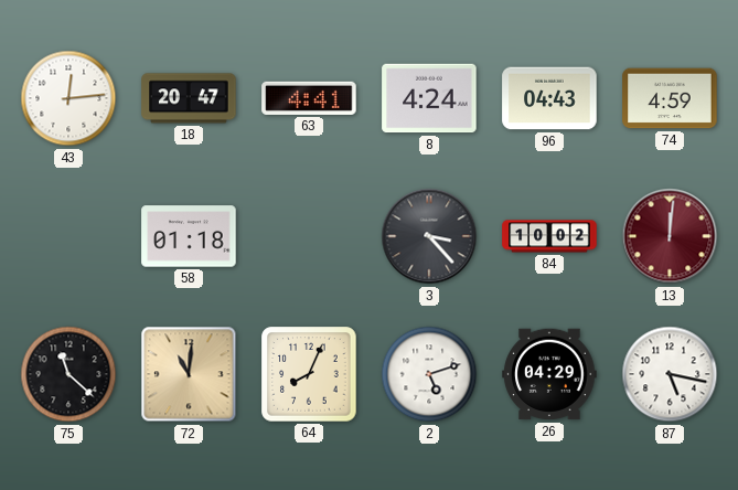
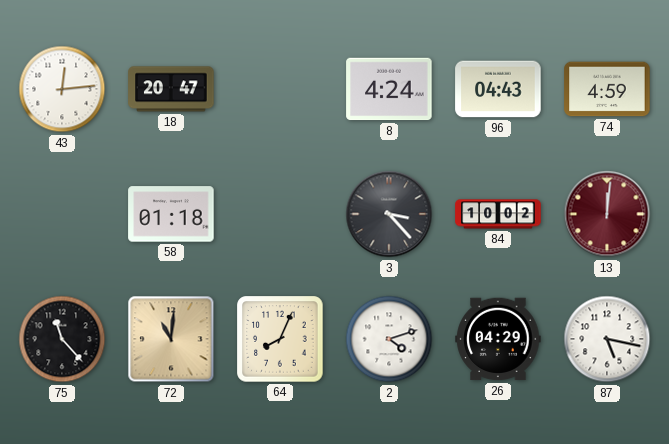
63: 4:41 -> none
75: 11:22 -> 11:23
2: 5:12 -> 4:12
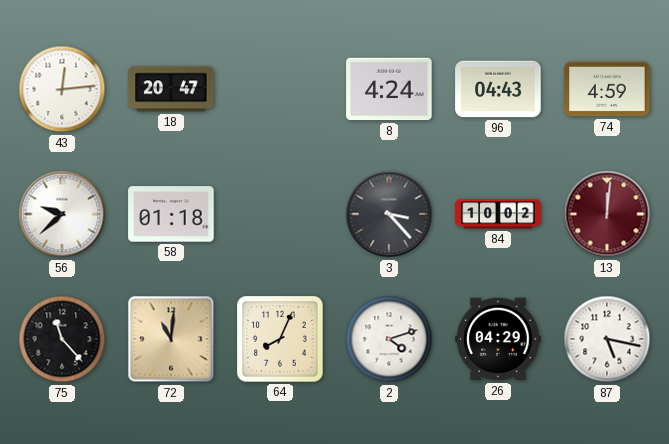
56: none -> 9:38
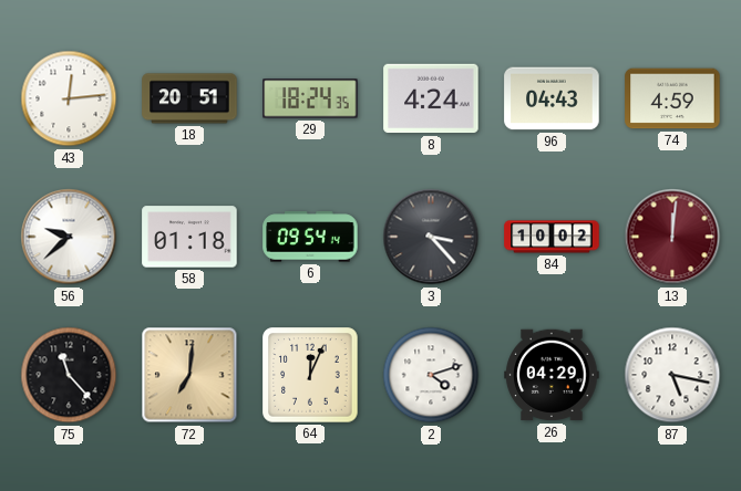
18: 20:47 -> 20:51
29: none -> 18:24
6: none -> 09:54
72: 11:01 -> 7:01
64: 8:04 -> 12:04
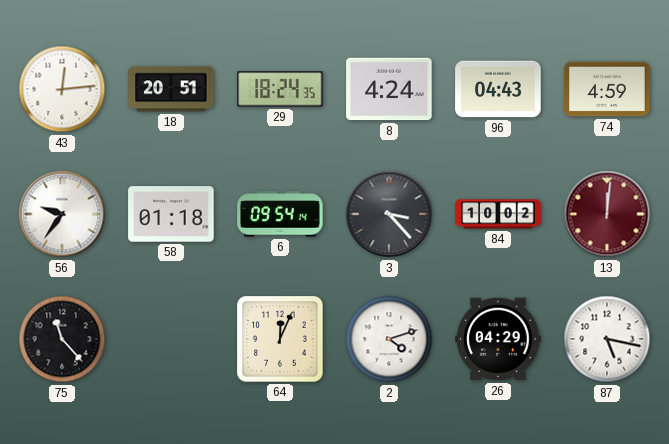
56: 9:38 -> 9:36
72: 7:01 -> none
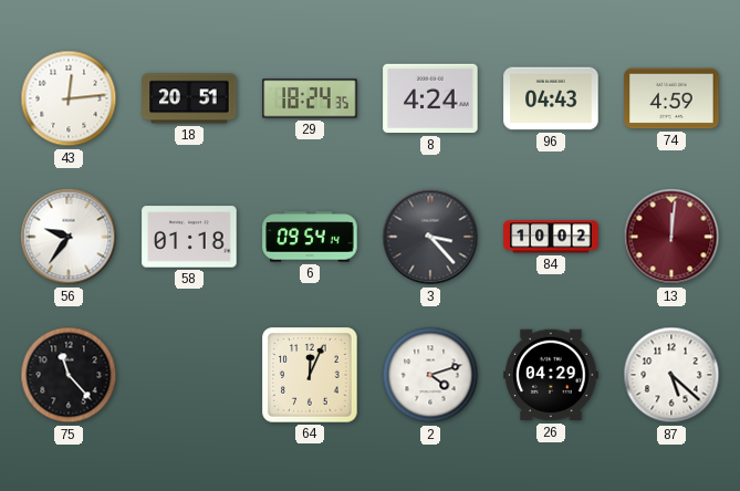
87: 5:17 -> 5:22
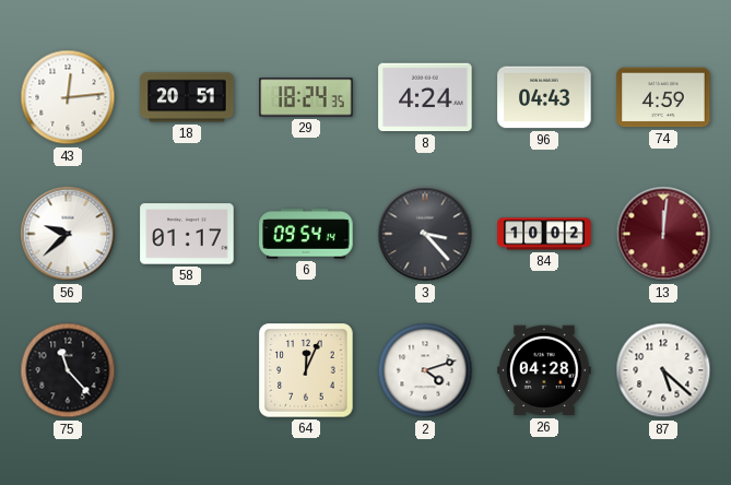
56: 9:36 -> 9:38
58: 01:18 -> 01:17
26: 04:29 -> 04:28
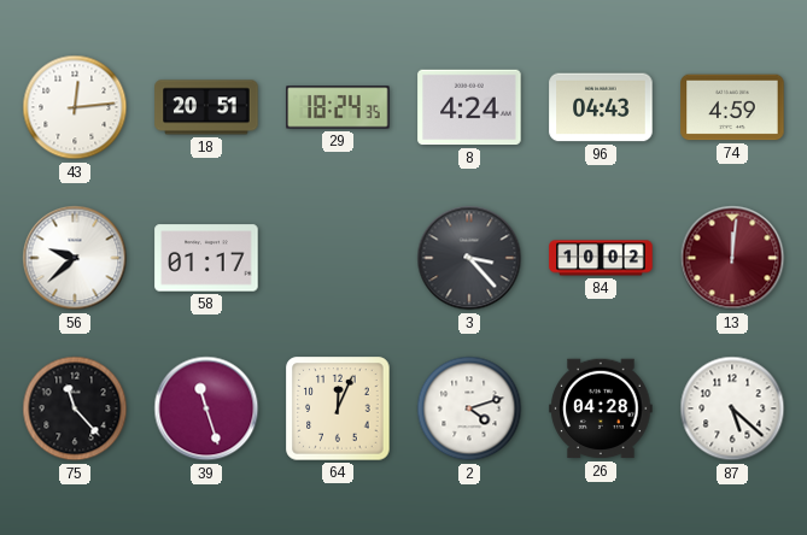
6: 09:54 -> none
39: none -> 11:27
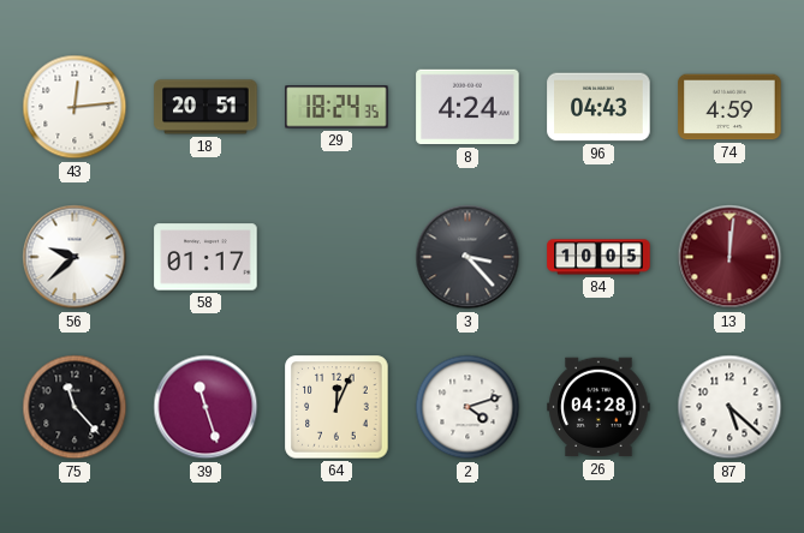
84: 10:02 -> 10:05
